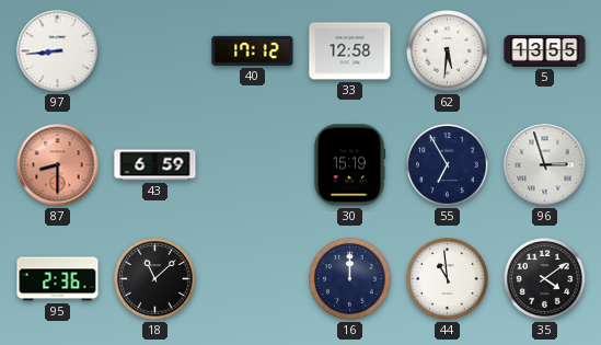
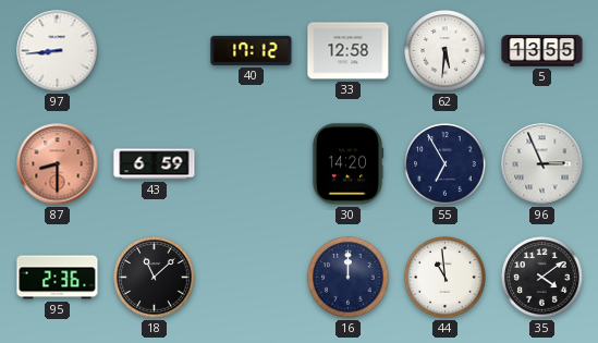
30: 15:19 -> 14:20
96: 2:57 -> 2:56
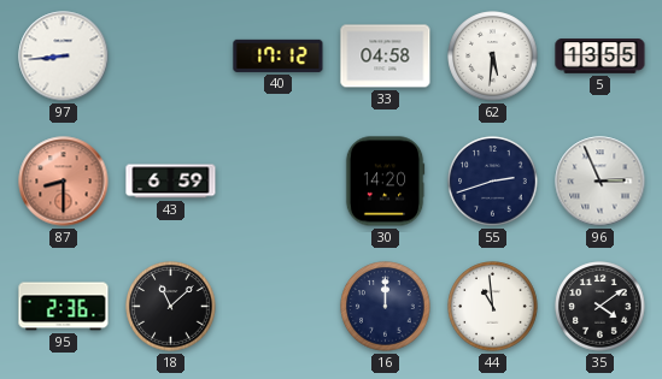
33: 12:58 -> 04:58
55: 6:55 -> 2:42
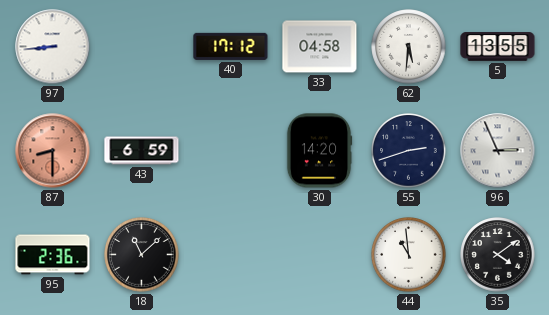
16: 12:00 -> none
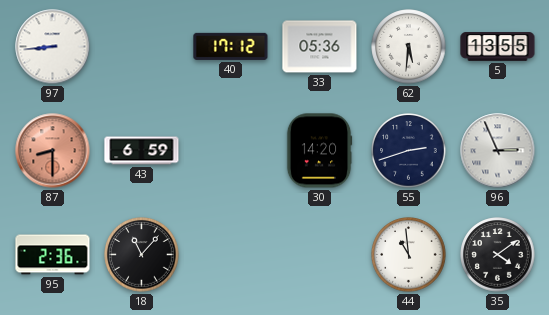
33: 04:58 -> 05:36
18: 11:08 -> 11:07
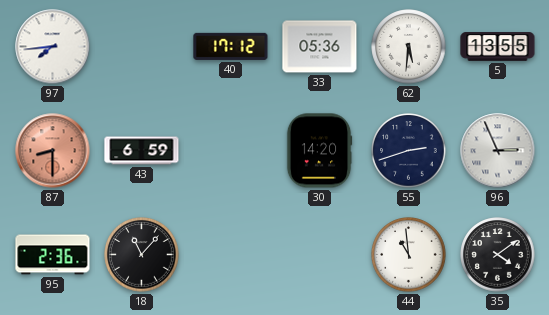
97: 8:44 -> 7:44
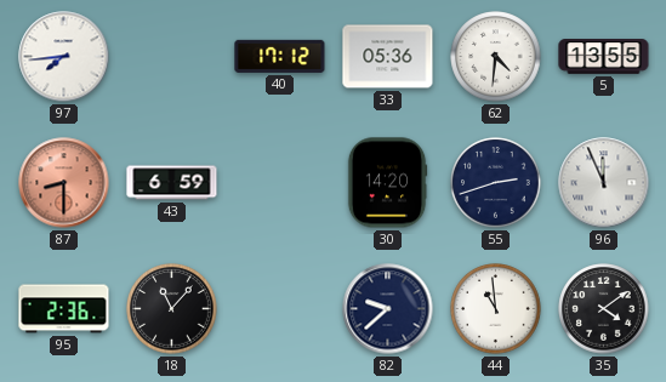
62: 5:31 -> 4:31
96: 2:56 -> 11:56
82: none -> 9:38
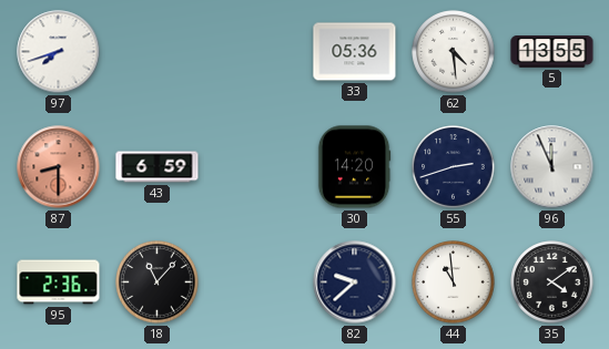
97: 7:44 -> 7:42
40: 17:12 -> none
62: 4:31 -> 4:29
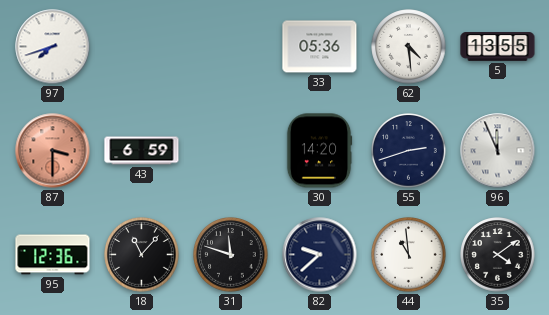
87: 8:30 -> 3:30
95: 2:36 -> 12:36
31: none -> 11:48
